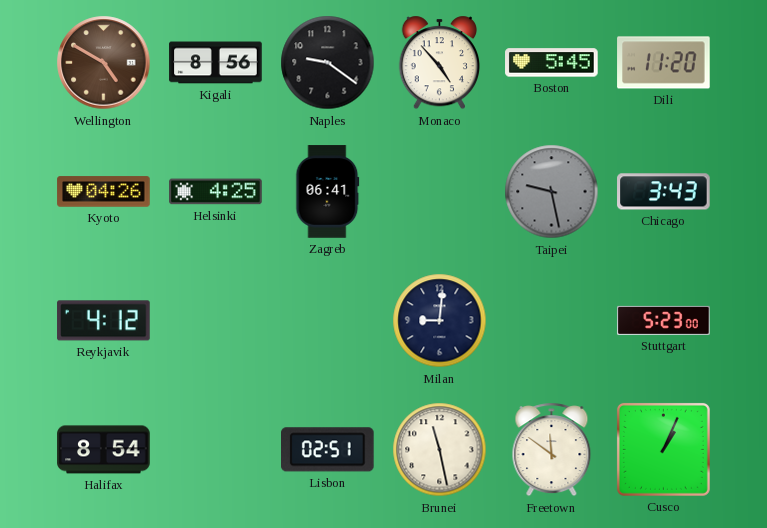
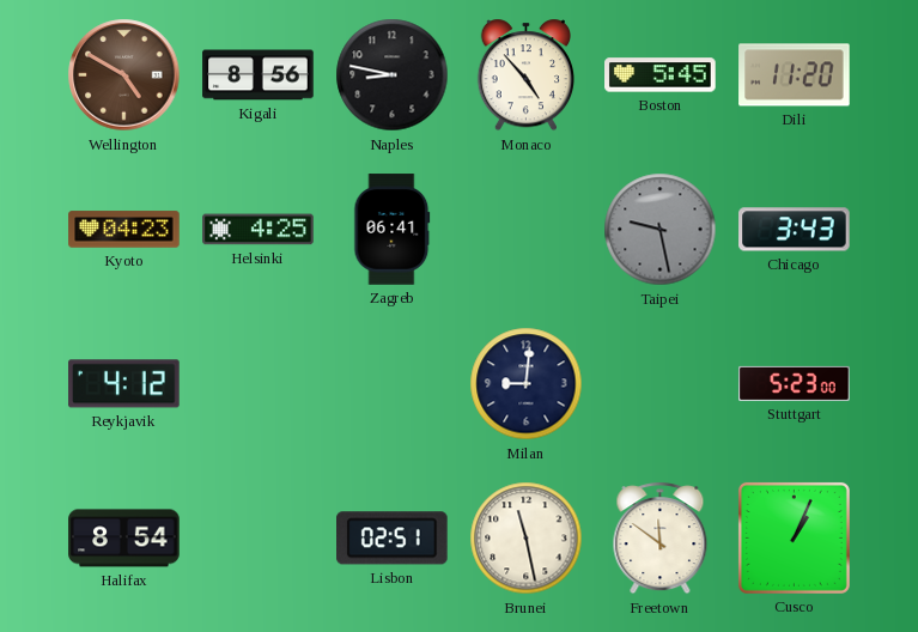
Naples: 9:21 -> 8:47
Kyoto: 04:26 -> 04:23
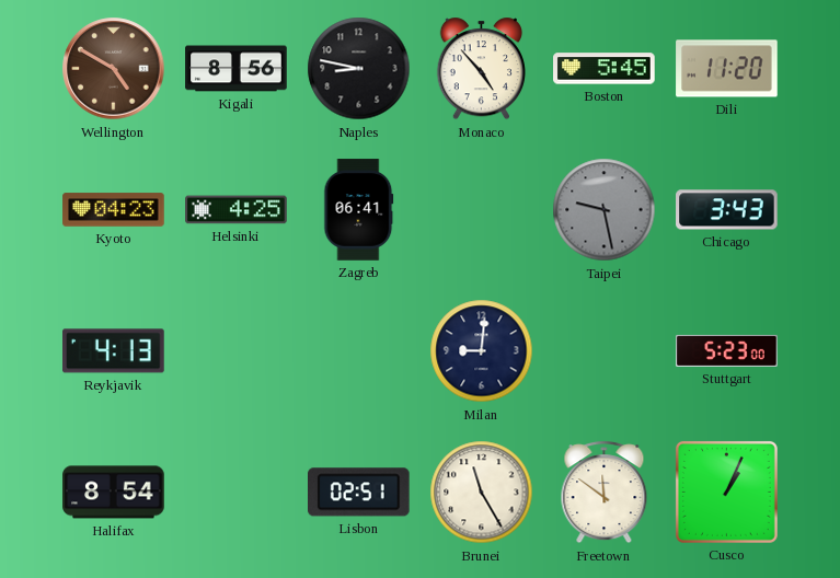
Reykjavik: 4:12 -> 4:13
Brunei: 11:28 -> 11:25
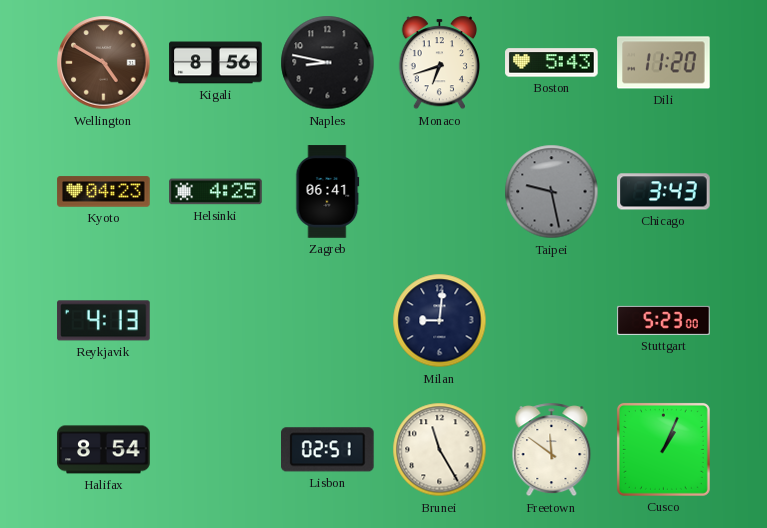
Monaco: 4:53 -> 6:42
Boston: 5:45 -> 5:43
